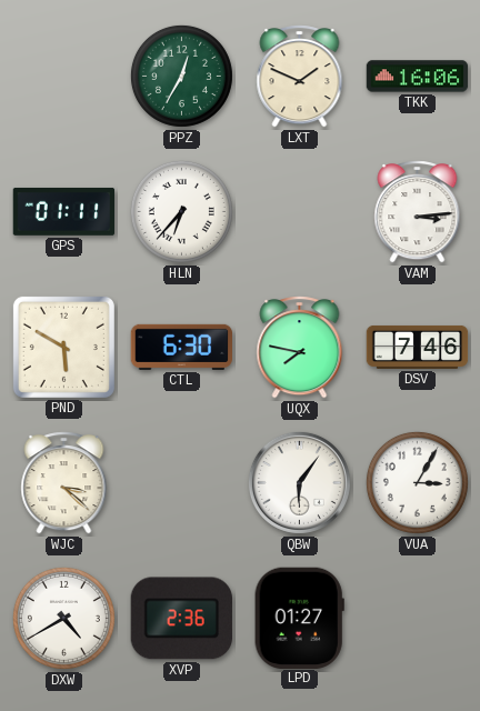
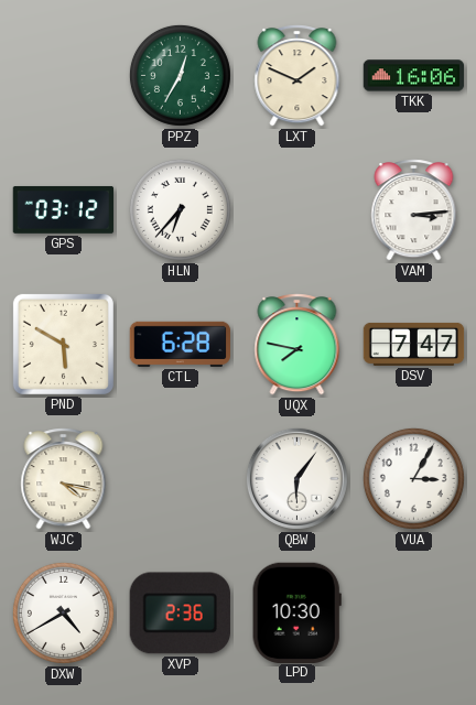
GPS: 01:11 -> 03:12
CTL: 6:30 -> 6:28
DSV: 7:46 -> 7:47
WJC: 3:22 -> 4:17
LPD: 01:27 -> 10:30
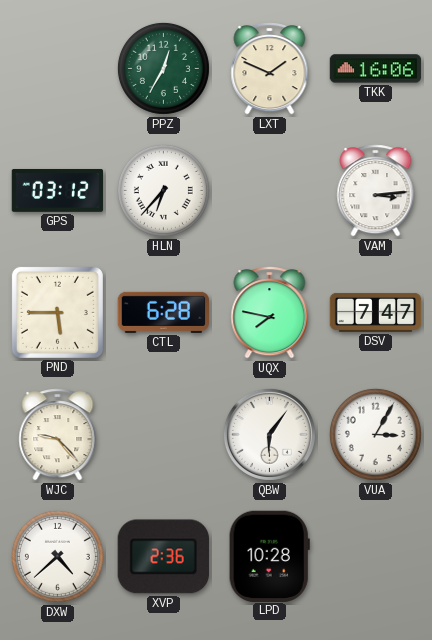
PND: 5:50 -> 5:45
WJC: 4:17 -> 9:23
DXW: 4:40 -> 4:38
LPD: 10:30 -> 10:28
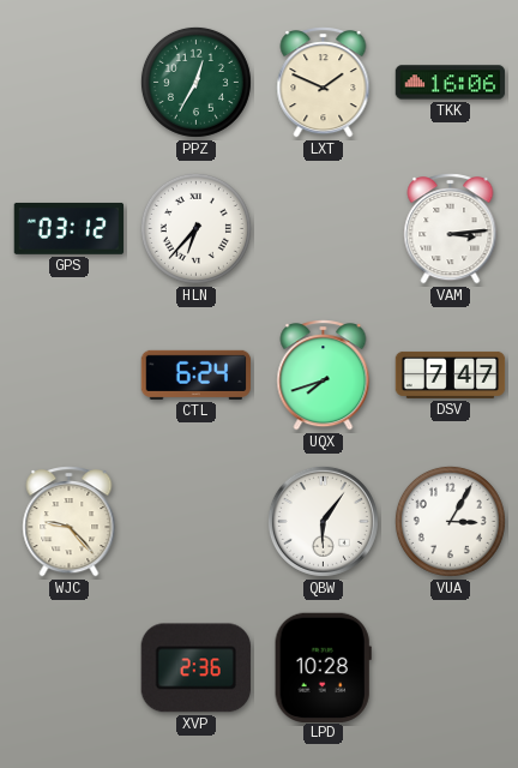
PND: 5:45 -> none
CTL: 6:28 -> 6:24
UQX: 7:47 -> 7:42
DXW: 4:38 -> none
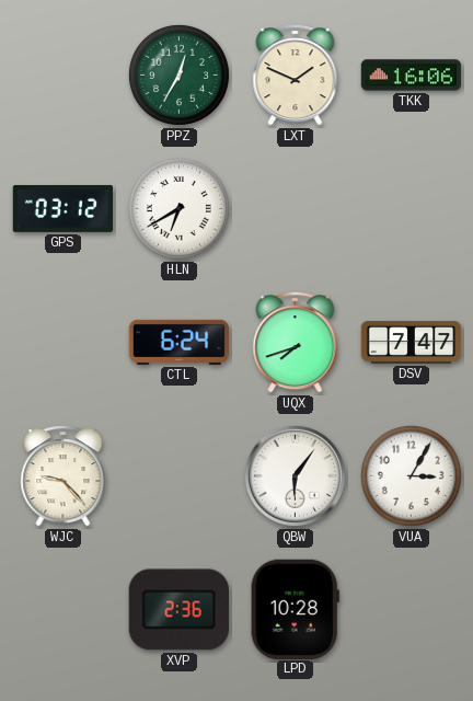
HLN: 6:37 -> 6:40
VAM: 3:14 -> none
